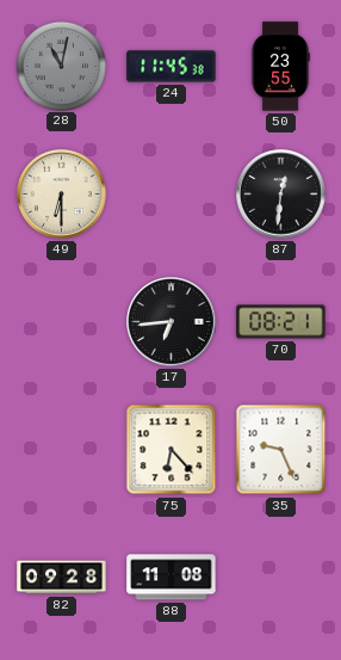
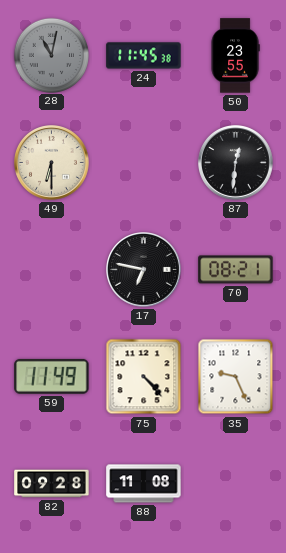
17: 6:44 -> 6:47
59: none -> 11:49
75: 6:23 -> 4:23
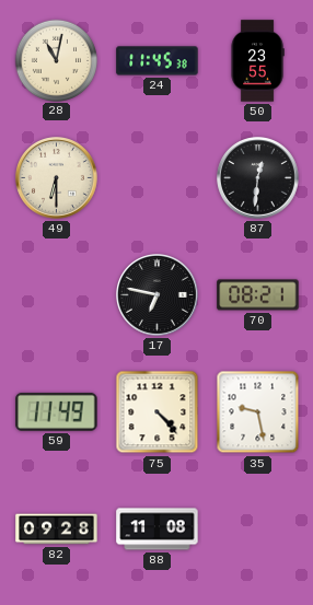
28 dial: grey -> cream
35: 9:26 -> 9:28
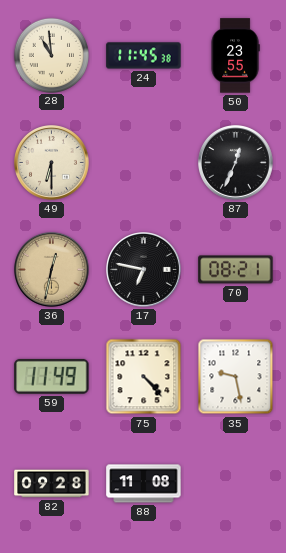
28: 11:02 -> 10:59
87: 12:31 -> 12:34
36: none -> 12:32
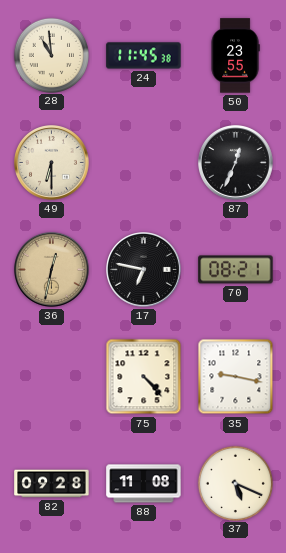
59: 11:49 -> none
35: 9:28 -> 9:17
37: none -> 5:19
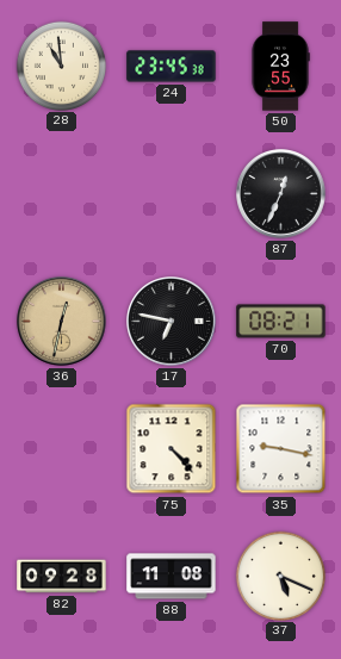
24: 11:45 -> 23:45
49: 6:30 -> none
